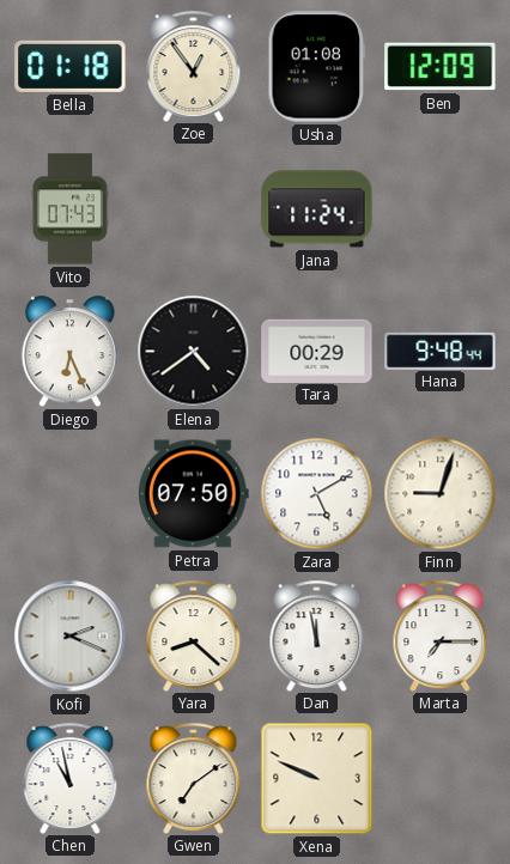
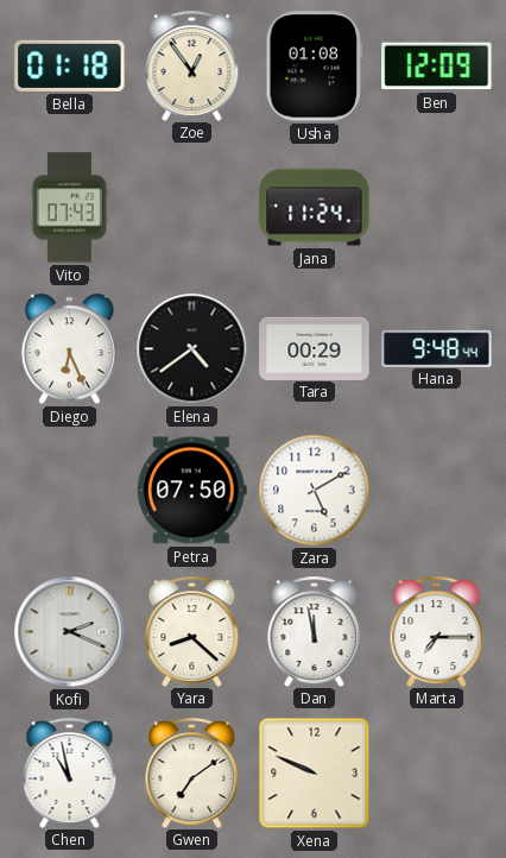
Finn: 9:03 -> none
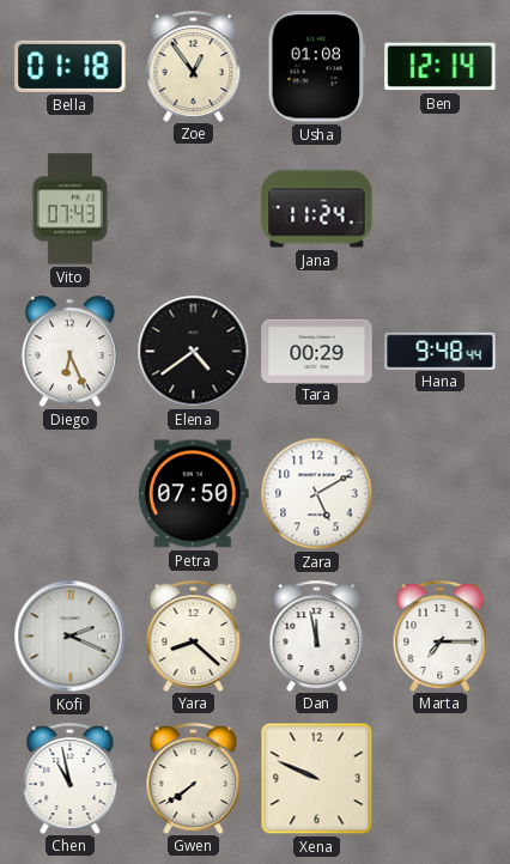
Ben: 12:09 -> 12:14
Gwen: 7:09 -> 7:39
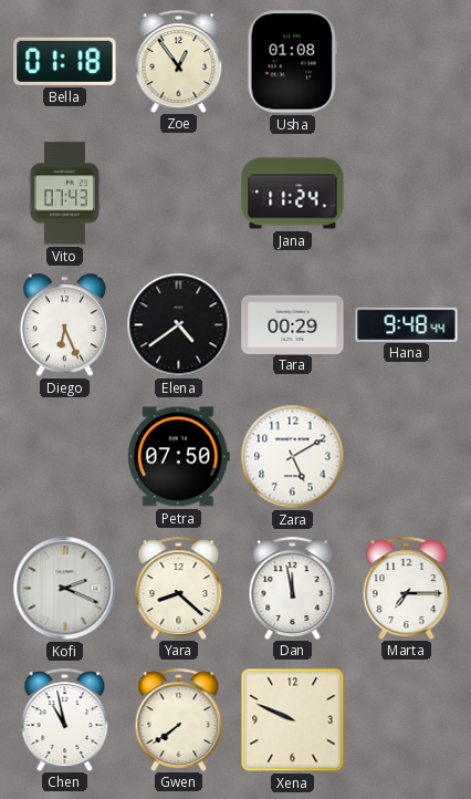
Ben: 12:14 -> none
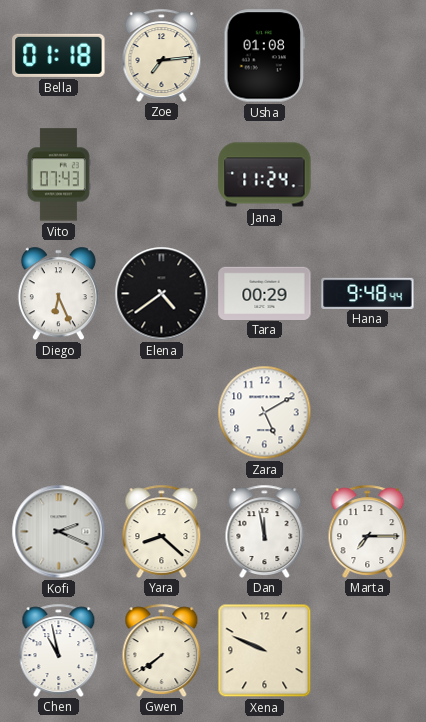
Zoe: 12:54 -> 7:14
Petra: 07:50 -> none
